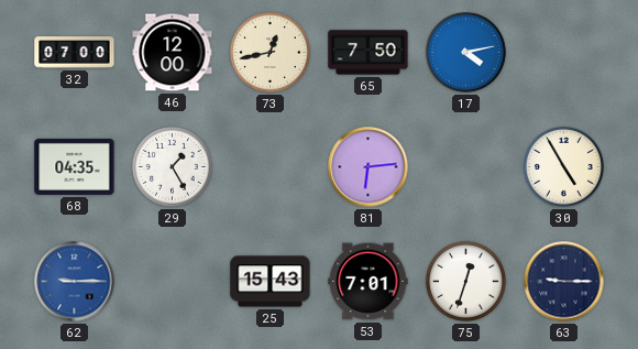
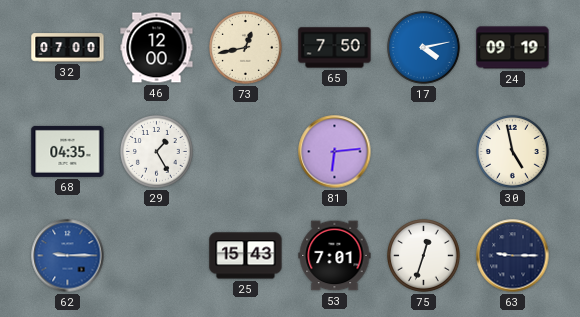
24: none -> 09:19
30: 4:55 -> 4:58
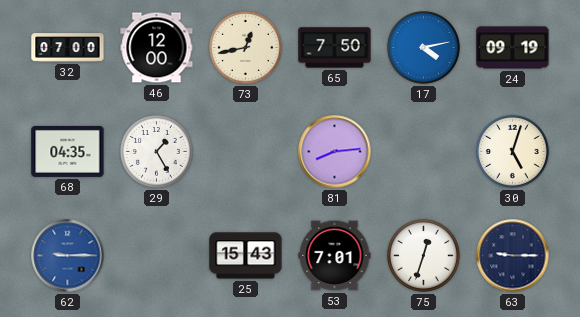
81: 6:14 -> 8:14
30: 4:58 -> 5:03
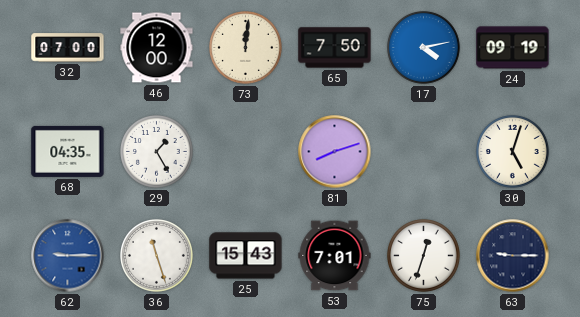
73: 12:43 -> 12:01
81: 8:14 -> 8:12
36: none -> 11:27
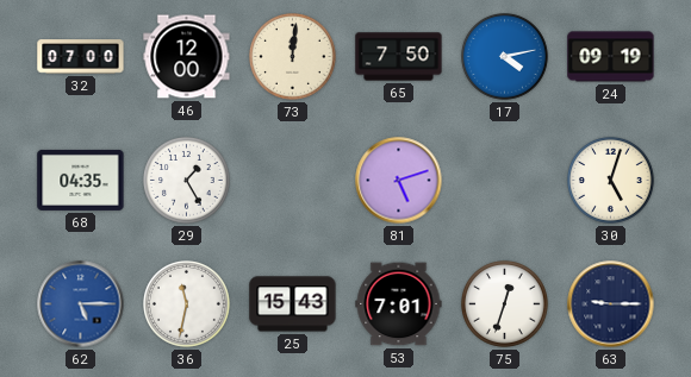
81: 8:12 -> 5:12
62: 9:15 -> 5:15
36: 11:27 -> 11:32
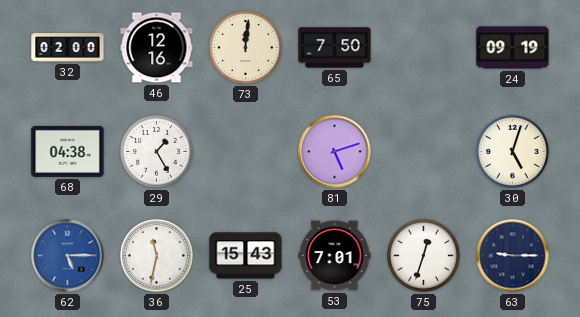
32: 07:00 -> 02:00
46: 12:00 -> 12:16
17: 4:13 -> none
68: 04:35 -> 04:38
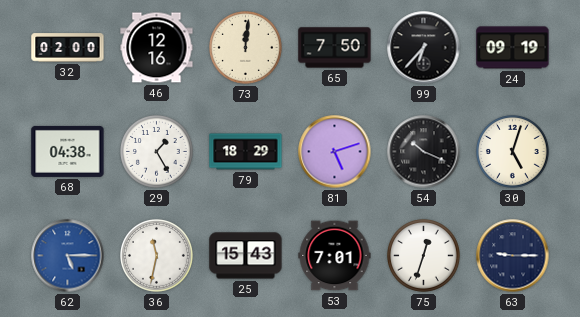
99: none -> 6:37
79: none -> 18:29
54: none -> 10:19
